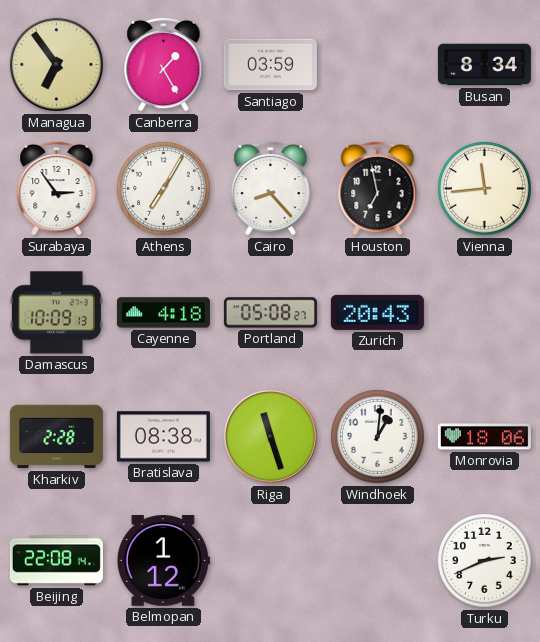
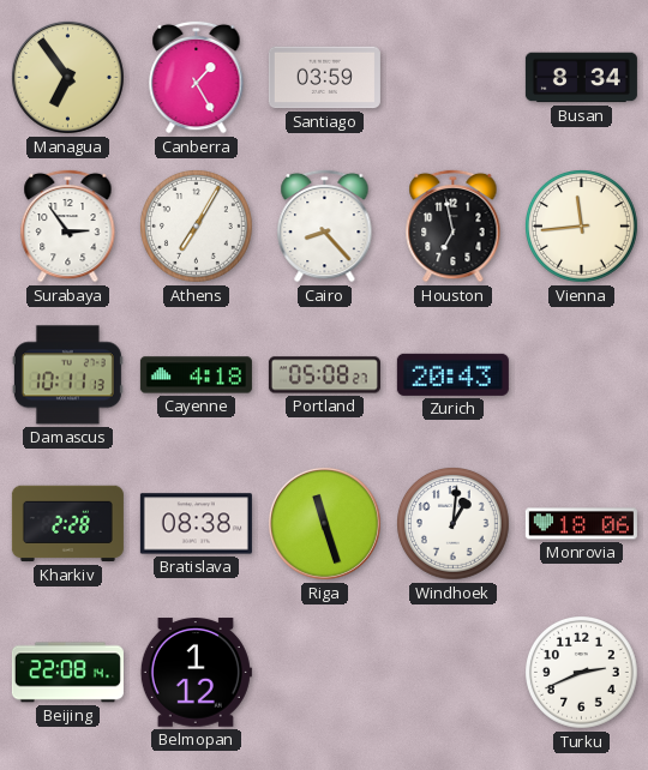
Damascus: 10:09 -> 10:11
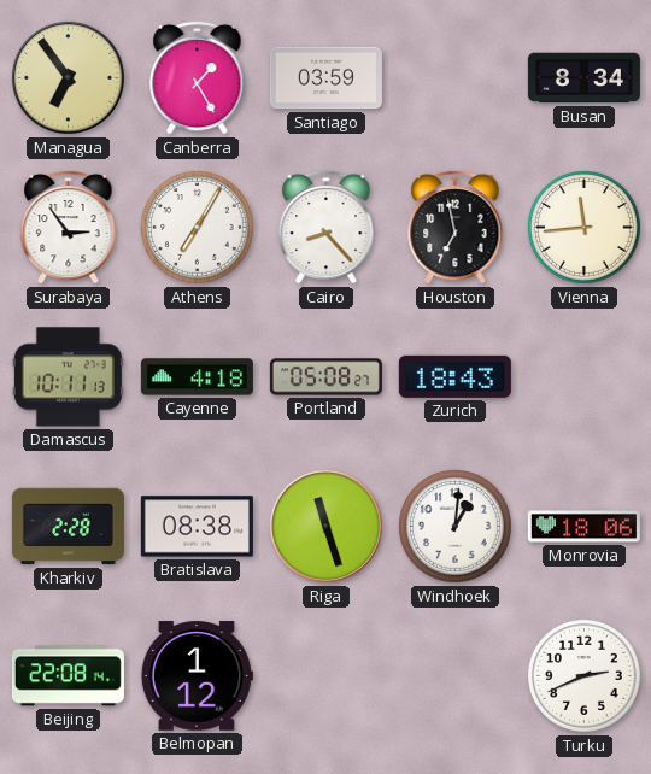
Zurich: 20:43 -> 18:43
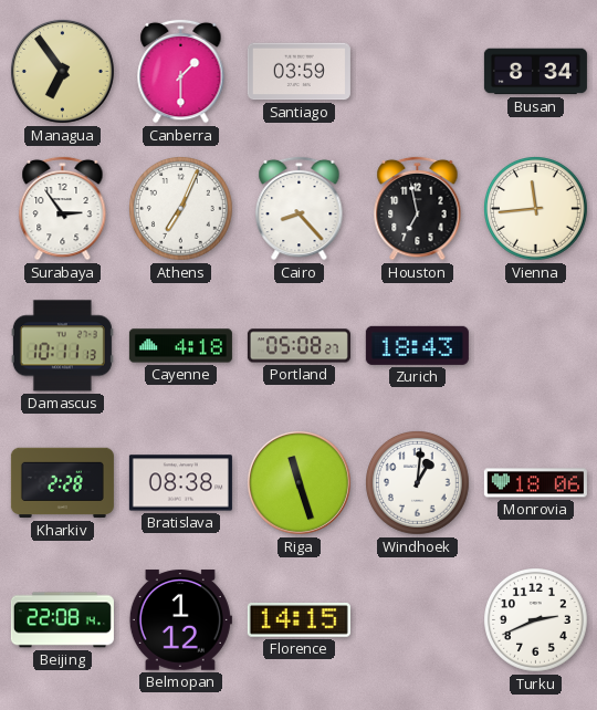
Canberra: 1:25 -> 1:30
Athens: 7:05 -> 7:04
Florence: none -> 14:15
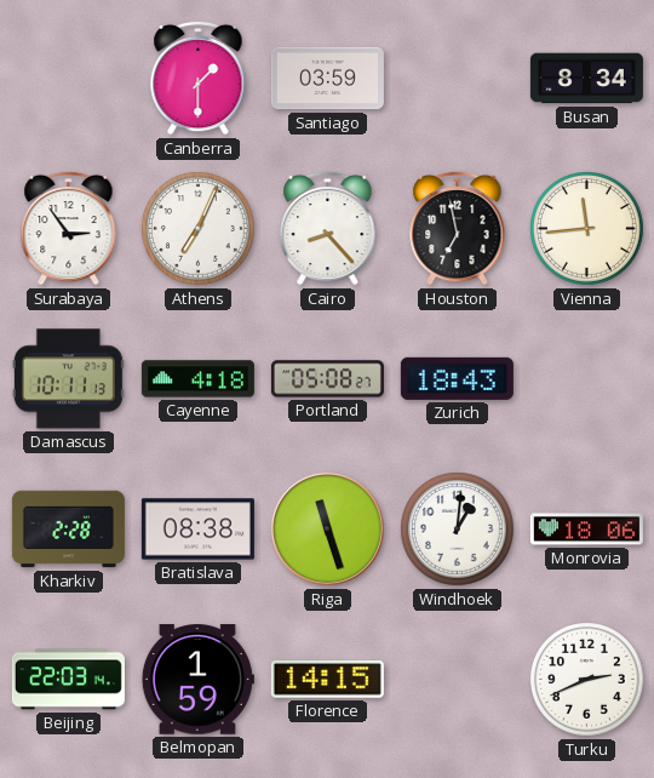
Managua: 6:54 -> none
Beijing: 22:08 -> 22:03
Belmopan: 1:12 -> 1:59
